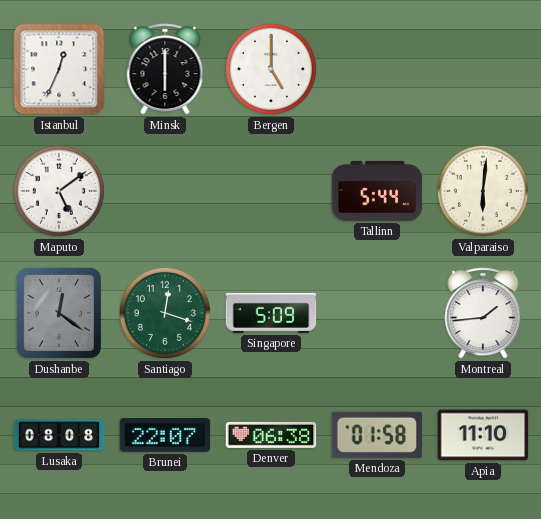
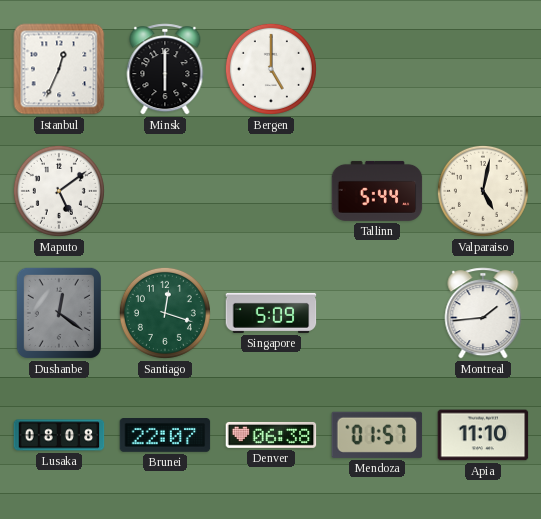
Valparaiso: 6:01 -> 5:02
Mendoza: 01:58 -> 01:57
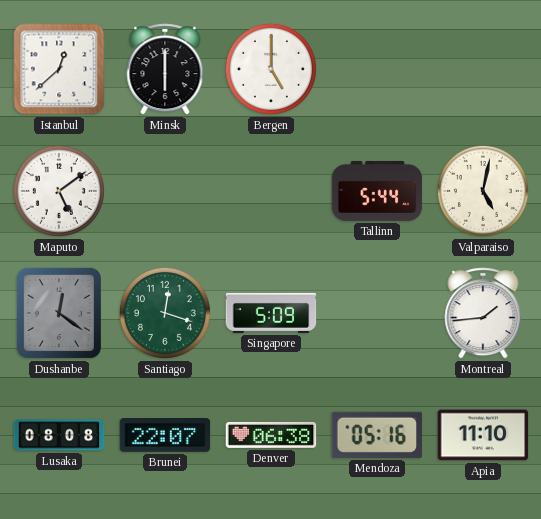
Istanbul: 12:34 -> 12:38
Mendoza: 01:57 -> 05:16
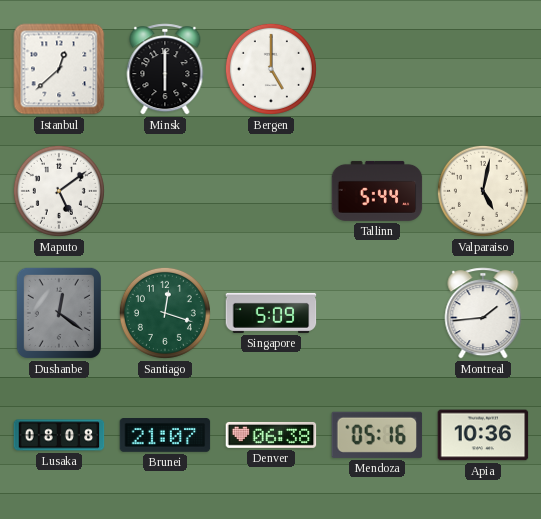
Brunei: 22:07 -> 21:07
Apia: 11:10 -> 10:36
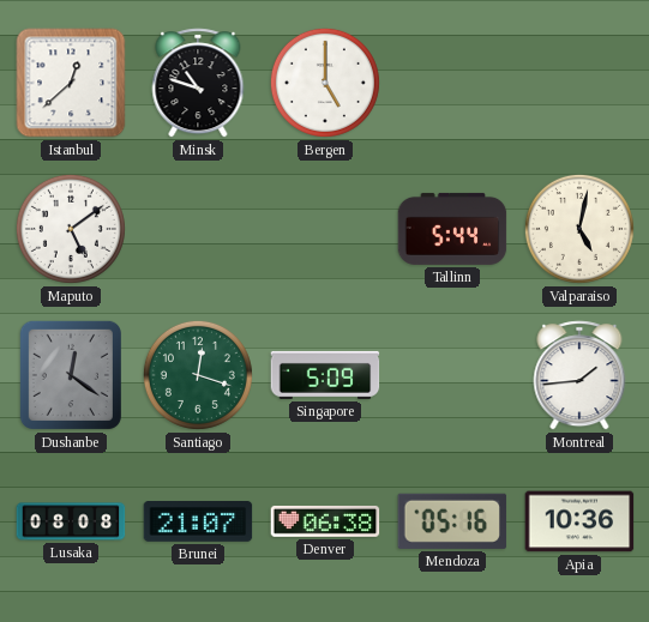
Minsk: 6:00 -> 10:48
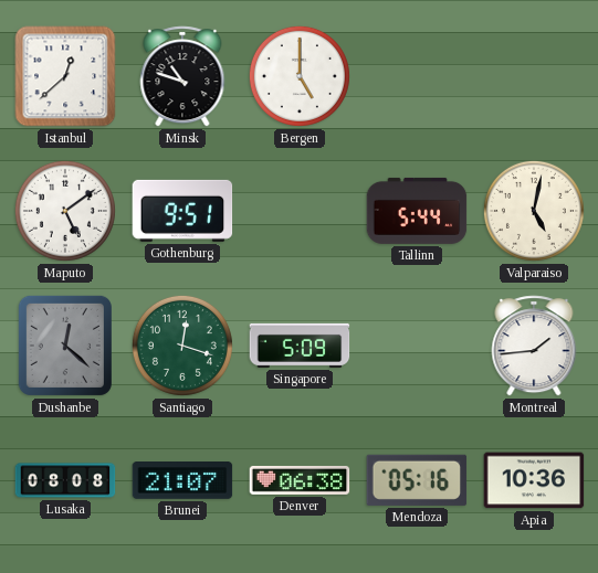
Gothenburg: none -> 9:51
Dushanbe: 12:21 -> 12:22
